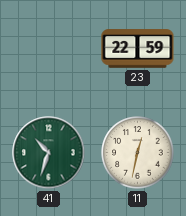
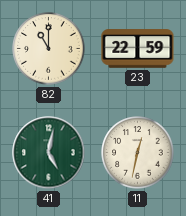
82: none -> 11:00
41: 10:33 -> 5:02
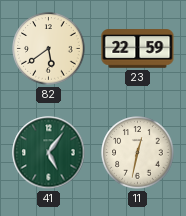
82: 11:00 -> 5:39
41: 5:02 -> 5:06
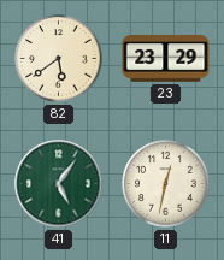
23: 22:59 -> 23:29
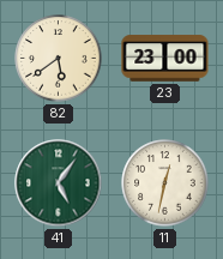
23: 23:29 -> 23:00
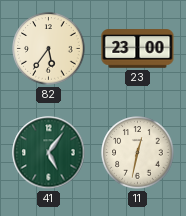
82: 5:39 -> 5:36
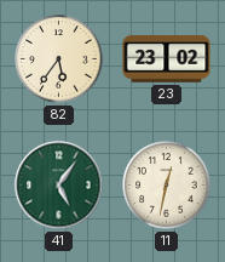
23: 23:00 -> 23:02
